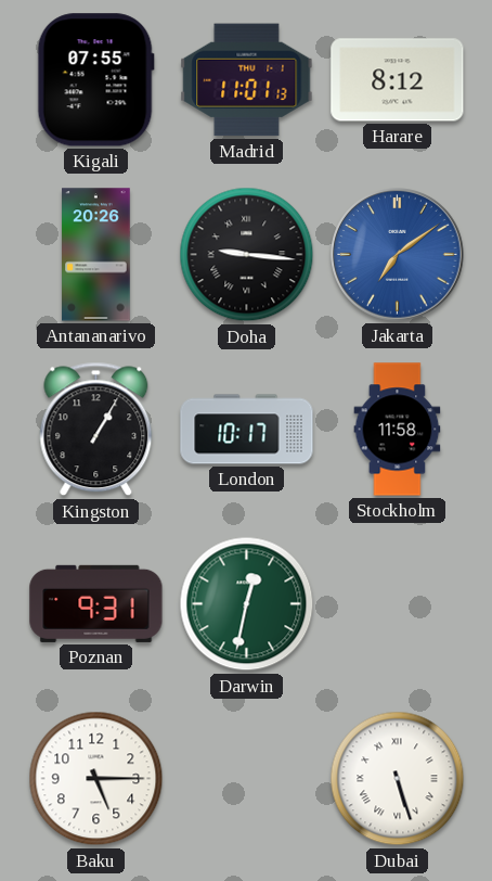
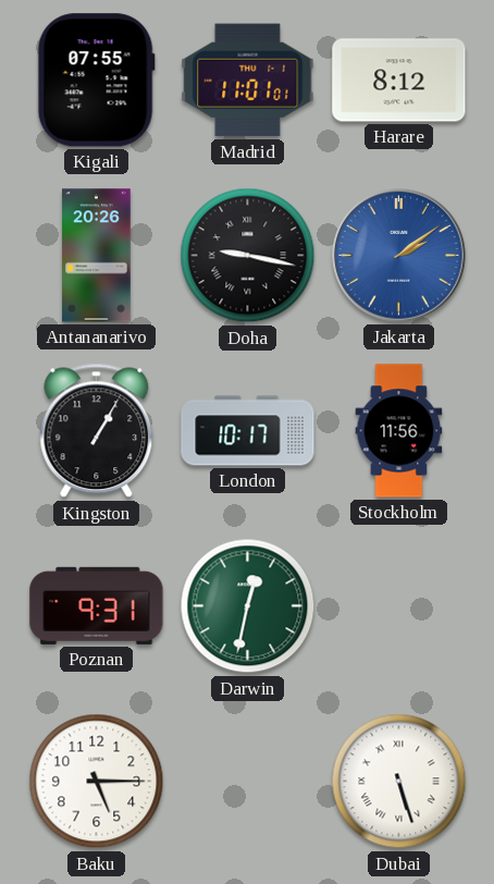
Madrid: 11:01:13 -> 11:01:01
Doha: 9:16 -> 9:17
Jakarta: 7:09 -> 2:09
Stockholm: 11:58 -> 11:56
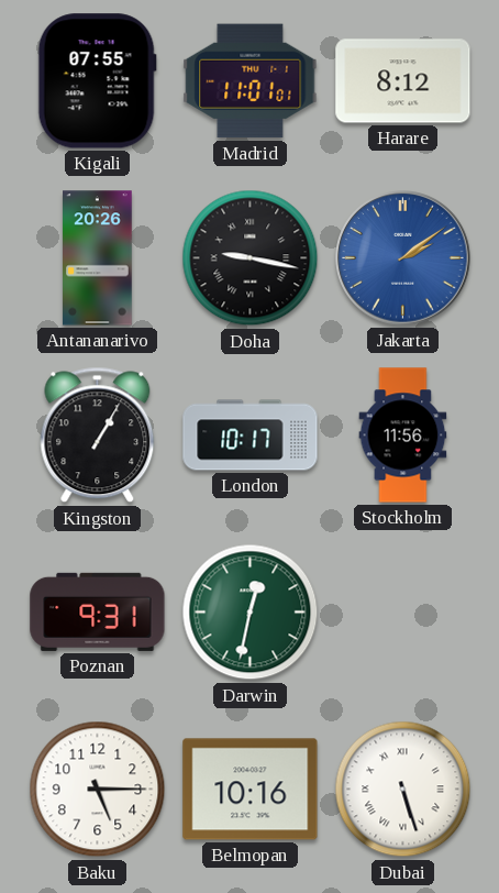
Belmopan: none -> 10:16
